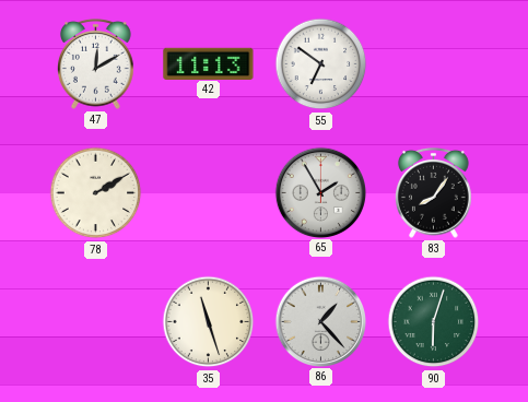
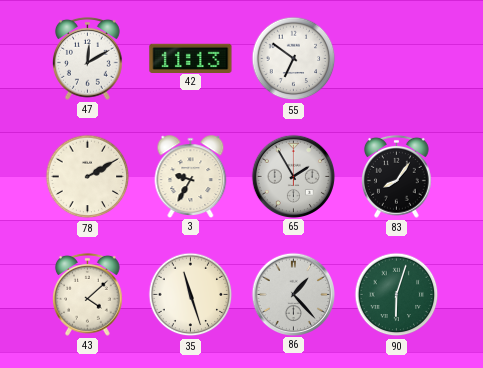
3: none -> 9:35
43: none -> 4:08
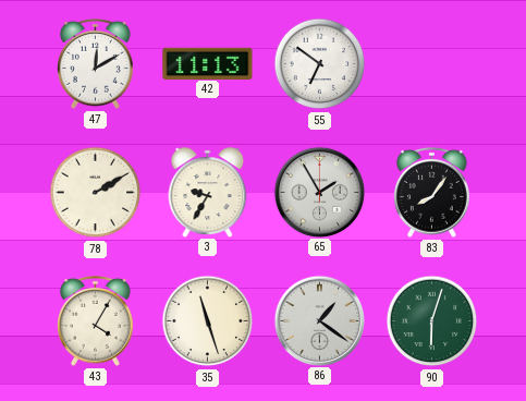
43: 4:08 -> 4:05
86: 1:23 -> 1:21
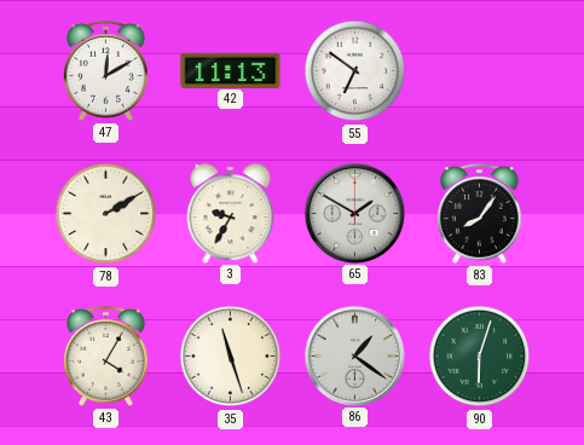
65: 1:55 -> 1:50
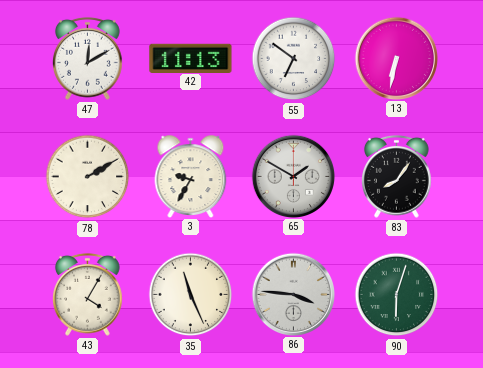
13: none -> 6:32
35: 11:27 -> 11:26
86: 1:21 -> 3:46
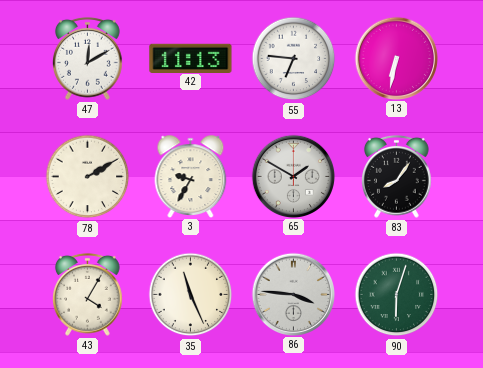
55: 6:51 -> 6:46
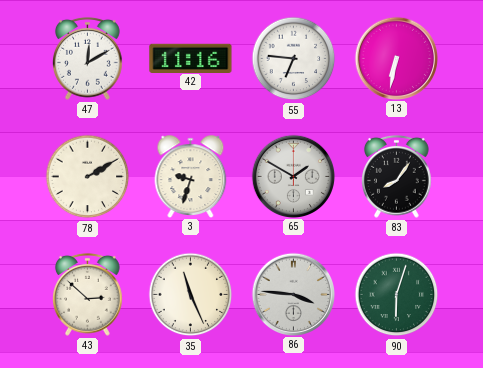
42: 11:13 -> 11:16
3: 9:35 -> 9:33
43: 4:05 -> 2:52
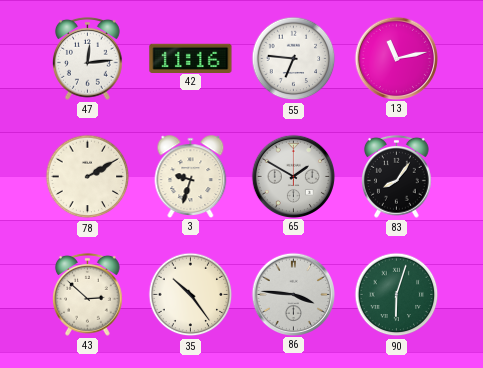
47: 12:10 -> 12:14
13: 6:32 -> 11:13
35: 11:26 -> 10:24
